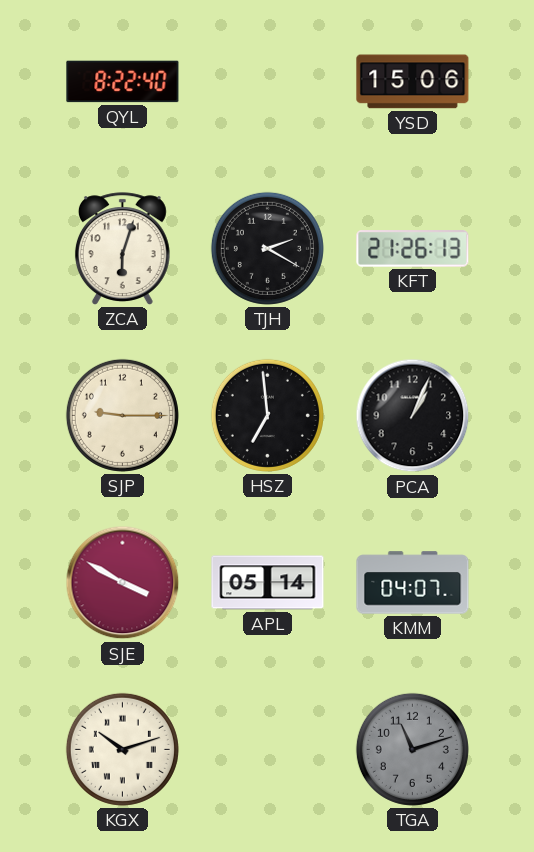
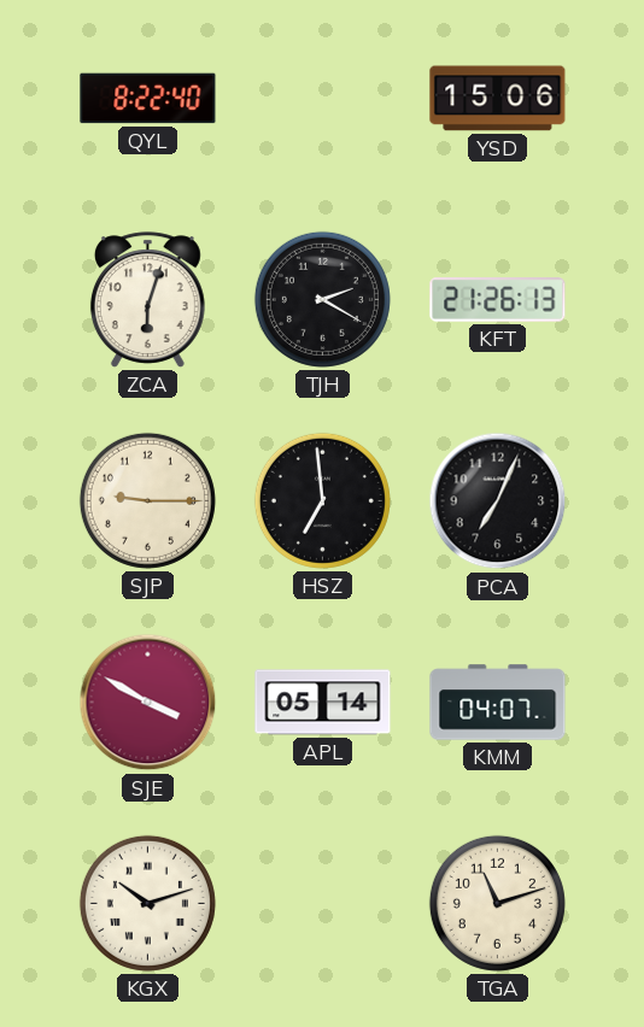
PCA: 1:04 -> 7:04
TGA dial: grey -> cream
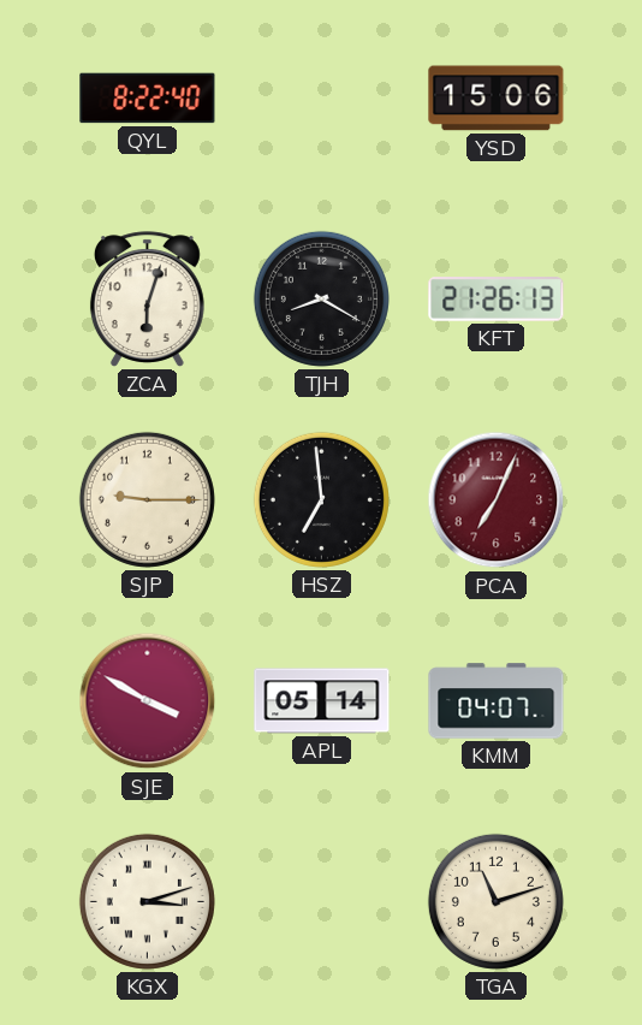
TJH: 2:20 -> 8:20
PCA dial: black -> burgundy
KGX: 10:12 -> 3:12
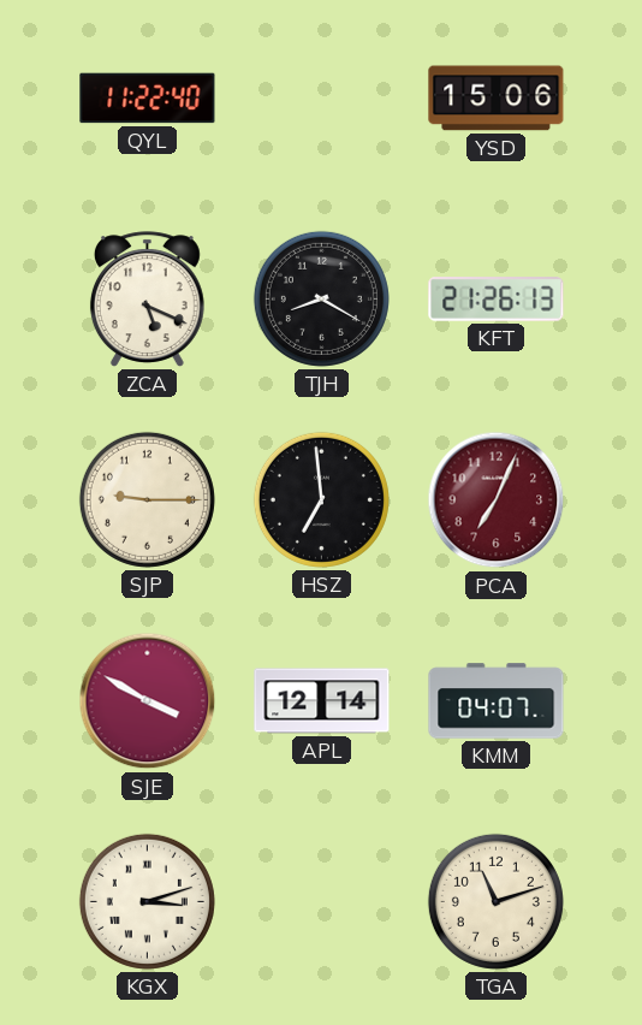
QYL: 8:22 -> 11:22
ZCA: 6:03 -> 5:19
APL: 05:14 -> 12:14
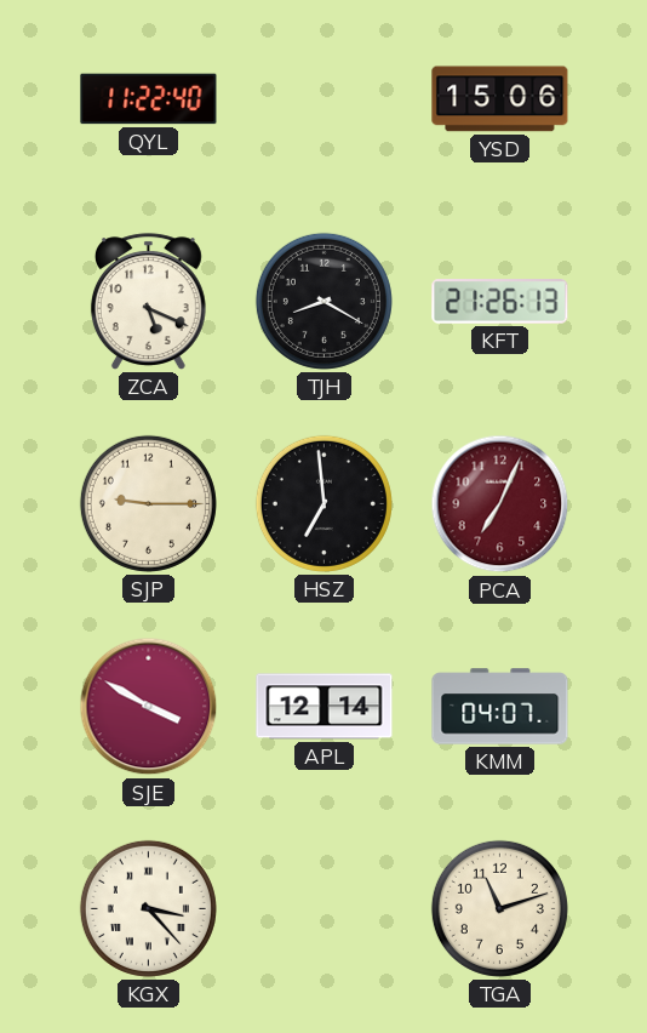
KGX: 3:12 -> 3:23
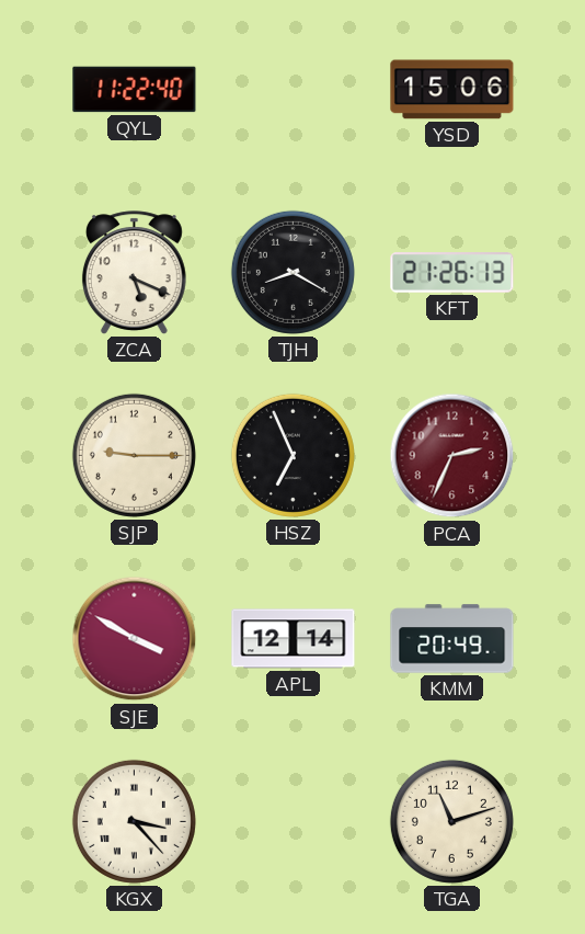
HSZ: 6:59 -> 6:56
PCA: 7:04 -> 2:34
KMM: 04:07 -> 20:49
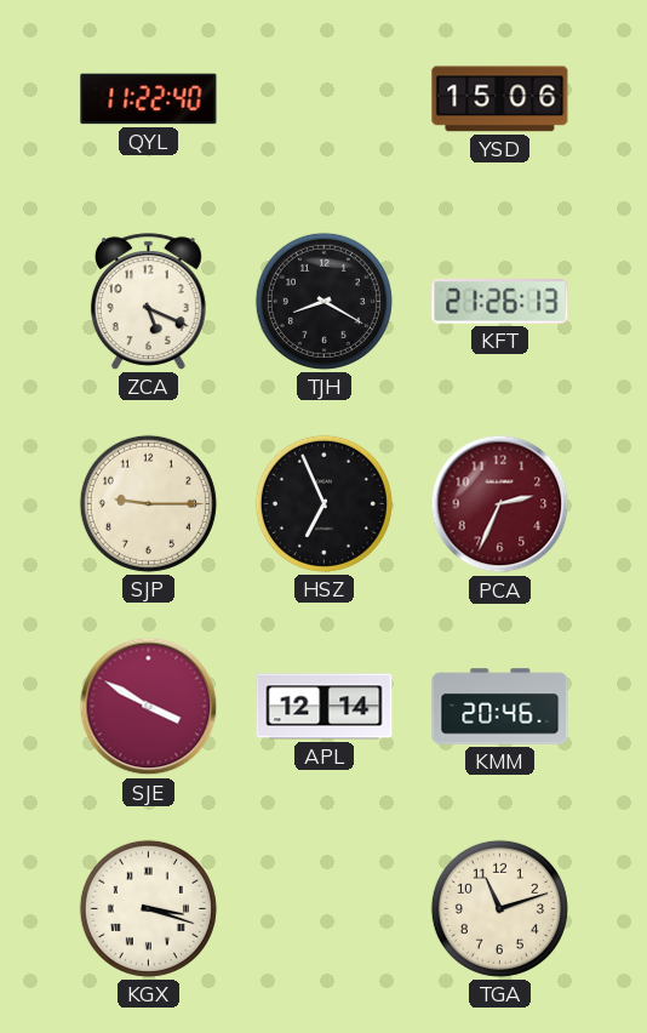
KMM: 20:49 -> 20:46
KGX: 3:23 -> 3:18
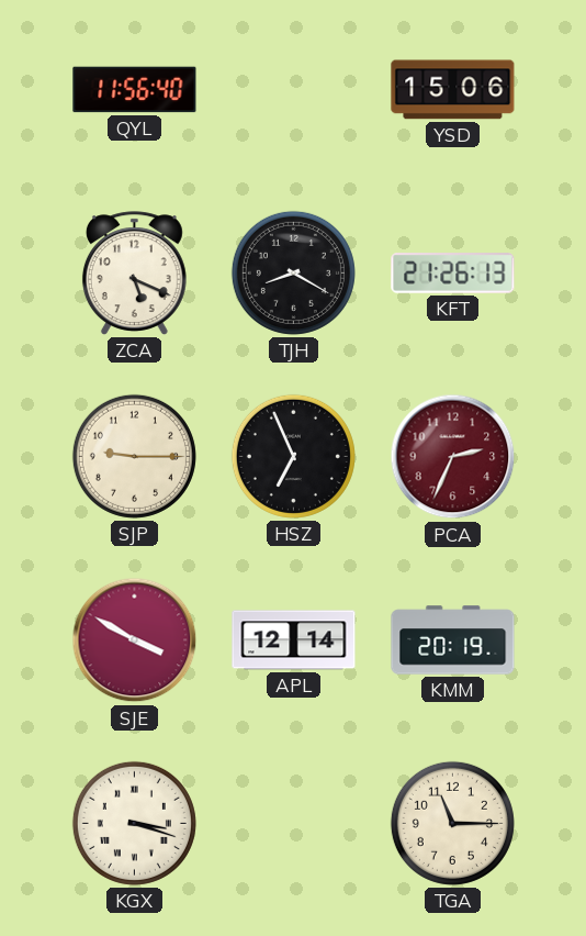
QYL: 11:22 -> 11:56
KMM: 20:46 -> 20:19
TGA: 11:12 -> 11:15
